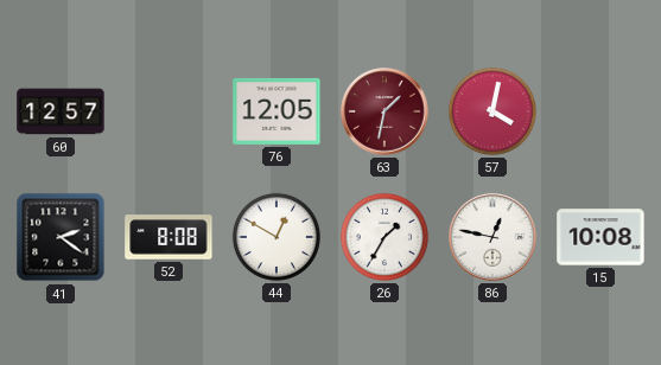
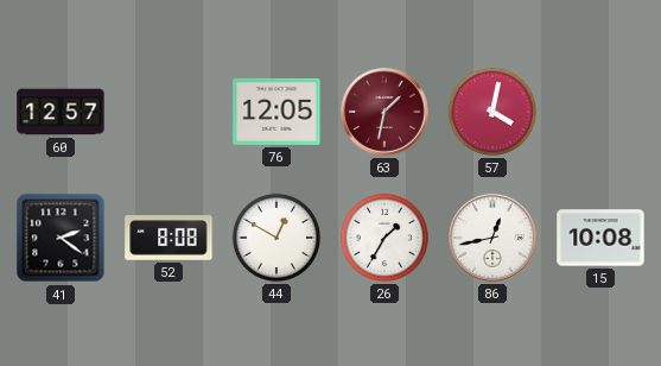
86: 12:47 -> 12:43
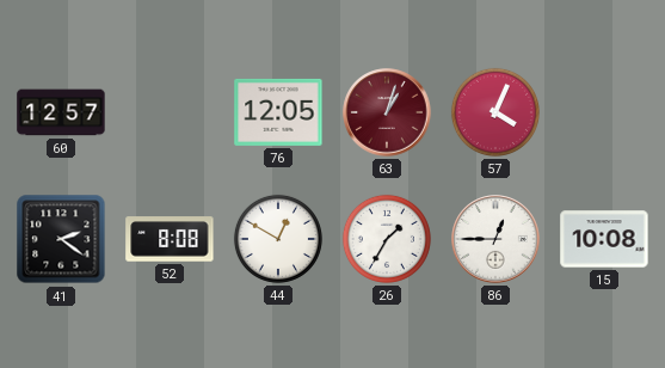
63: 1:32 -> 1:03
57: 4:02 -> 4:04
86: 12:43 -> 12:45
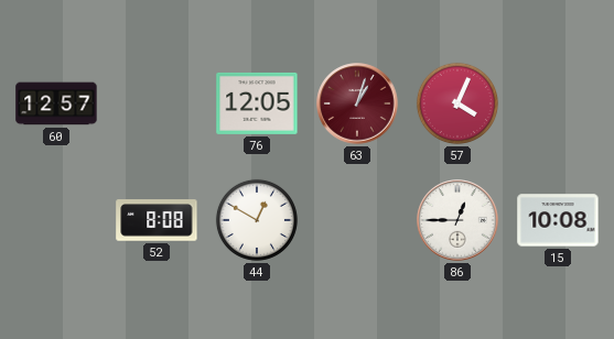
41: 2:21 -> none
26: 1:35 -> none
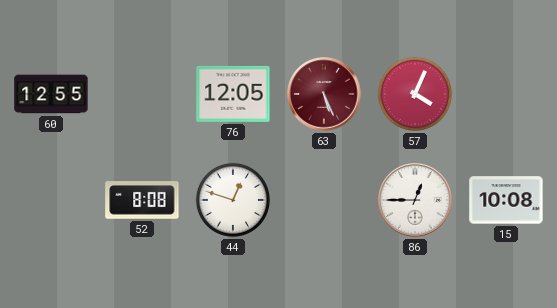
60: 12:57 -> 12:55
63: 1:03 -> 5:26
44: 12:50 -> 12:48
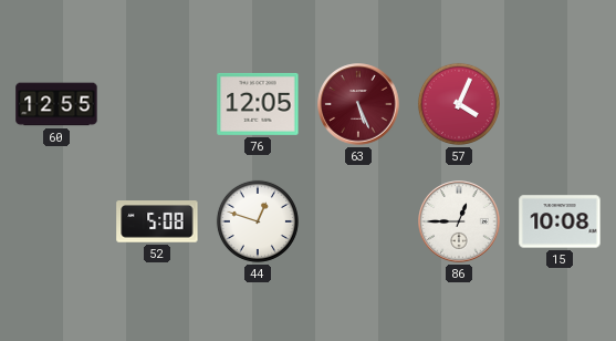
52: 8:08 -> 5:08
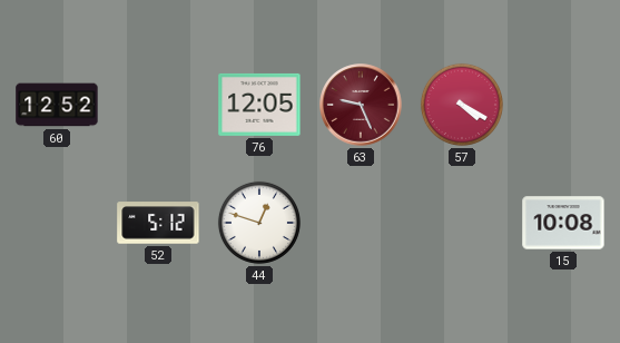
60: 12:55 -> 12:52
63: 5:26 -> 9:26
57: 4:04 -> 4:20
52: 5:08 -> 5:12
86: 12:45 -> none
